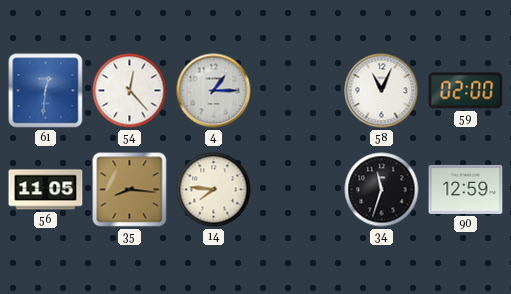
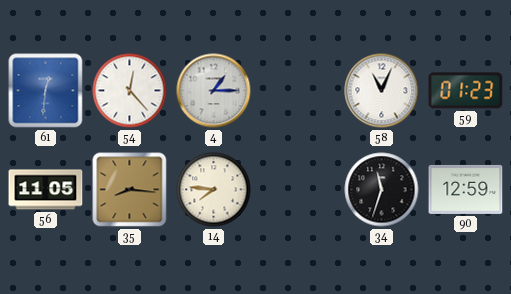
59: 02:00 -> 01:23
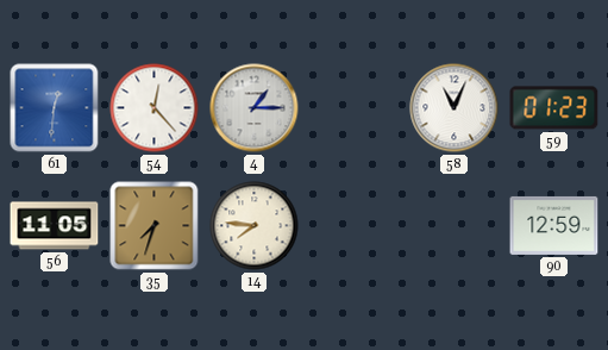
35: 8:16 -> 7:33
34: 11:33 -> none
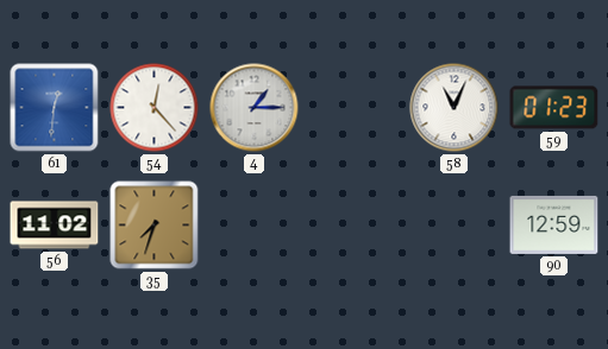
56: 11:05 -> 11:02
14: 7:46 -> none
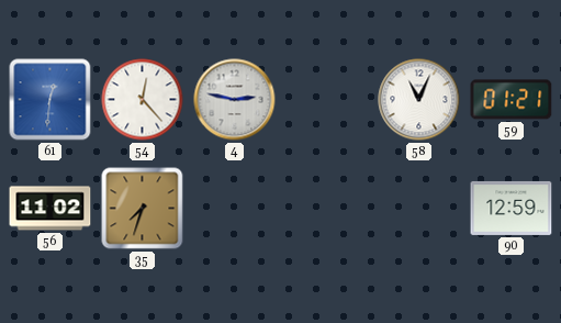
4: 1:15 -> 2:47
59: 01:23 -> 01:21
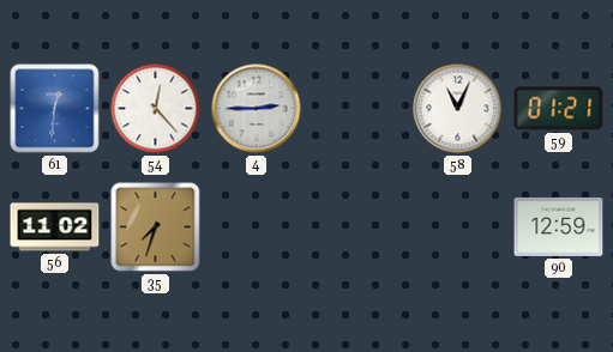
4: 2:47 -> 2:45
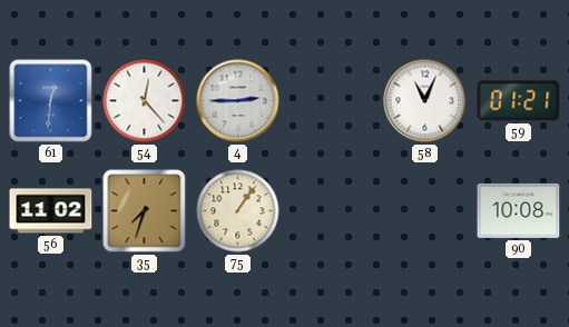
75: none -> 1:06
90: 12:59 -> 10:08
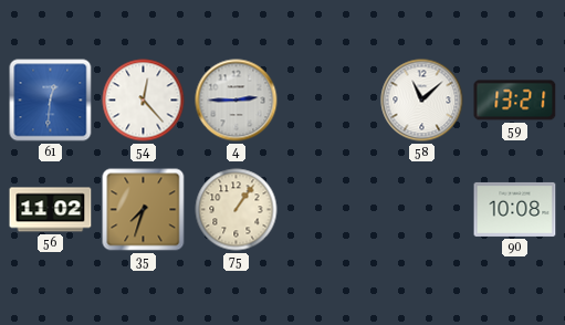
58: 11:04 -> 11:08
59: 01:21 -> 13:21
